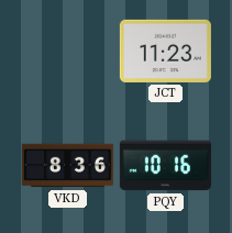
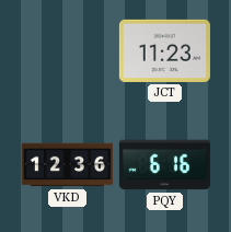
VKD: 8:36 -> 12:36
PQY: 10:16 -> 6:16
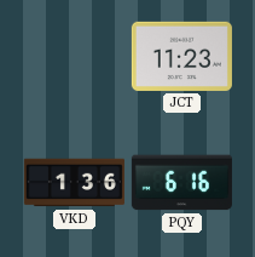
VKD: 12:36 -> 1:36
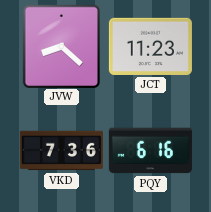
JVW: none -> 8:22
VKD: 1:36 -> 7:36
